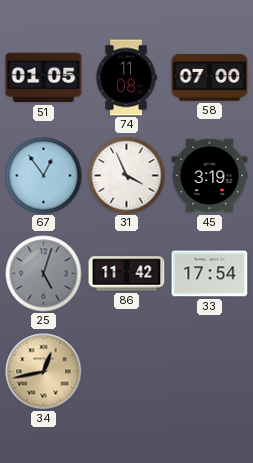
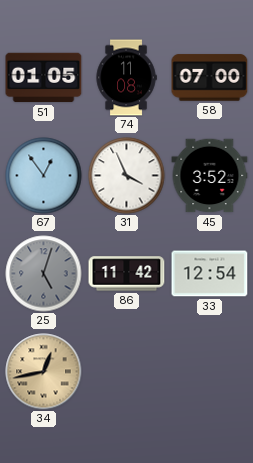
45: 3:19 -> 3:52
33: 17:54 -> 12:54
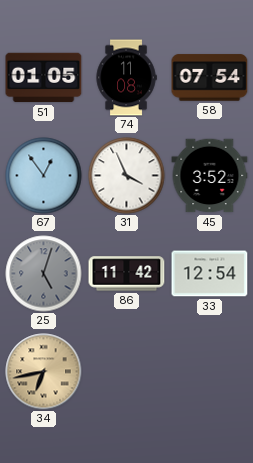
58: 07:00 -> 07:54
34: 12:43 -> 6:43
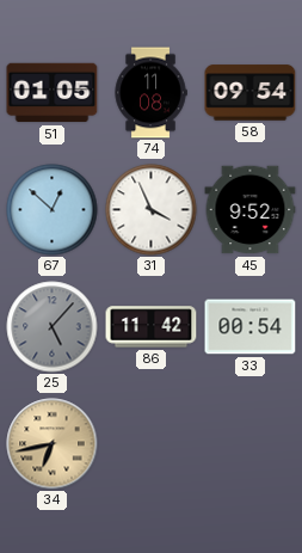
58: 07:54 -> 09:54
67: 12:54 -> 12:52
45: 3:52 -> 9:52
25: 5:03 -> 5:07
33: 12:54 -> 00:54
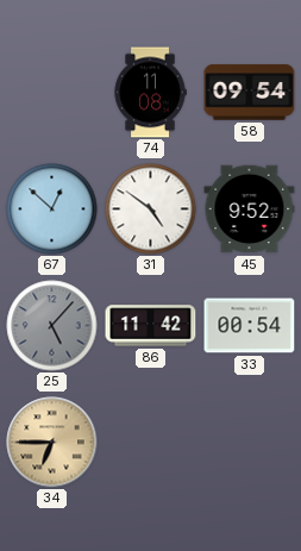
51: 01:05 -> none
31: 3:56 -> 4:51
34: 6:43 -> 6:45
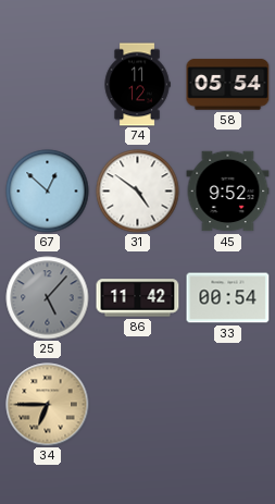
74: 11:08 -> 11:12
58: 09:54 -> 05:54
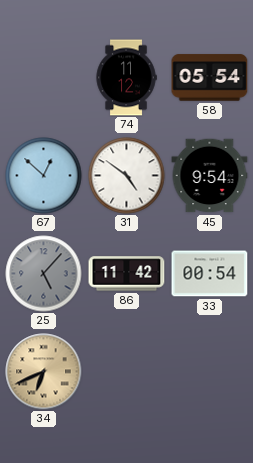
45: 9:52 -> 9:54
34: 6:45 -> 6:41
